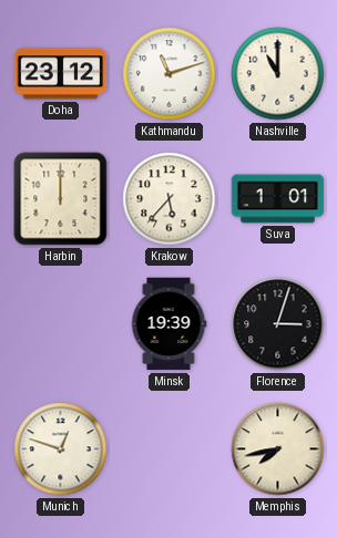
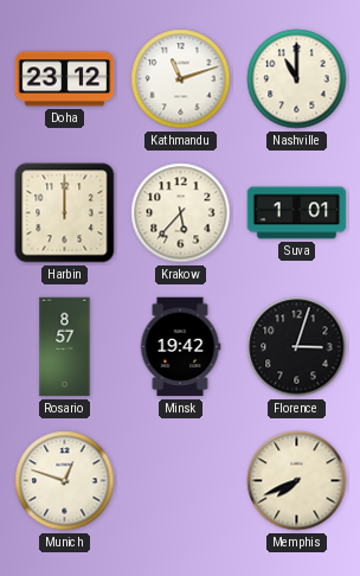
Rosario: none -> 8:57
Minsk: 19:39 -> 19:42
Memphis: 7:43 -> 7:41
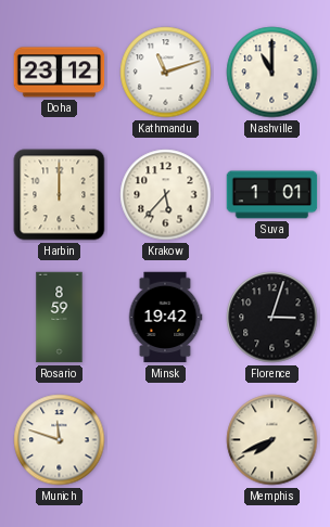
Rosario: 8:57 -> 8:59
Munich: 12:48 -> 11:48
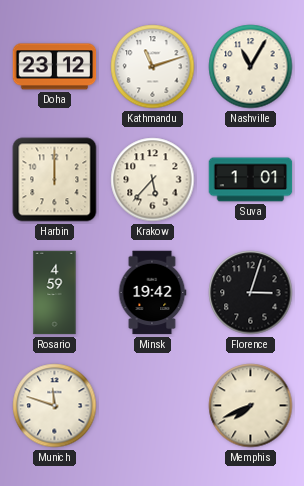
Nashville: 11:00 -> 11:05
Rosario: 8:59 -> 4:59
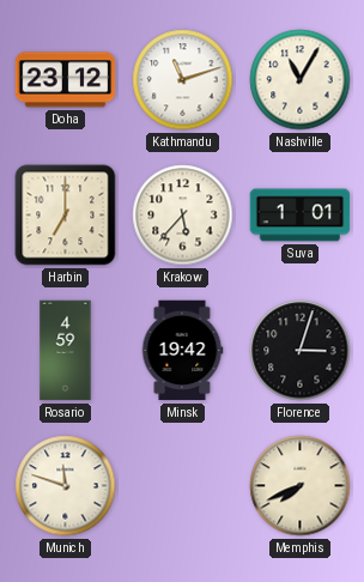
Harbin: 12:00 -> 7:00
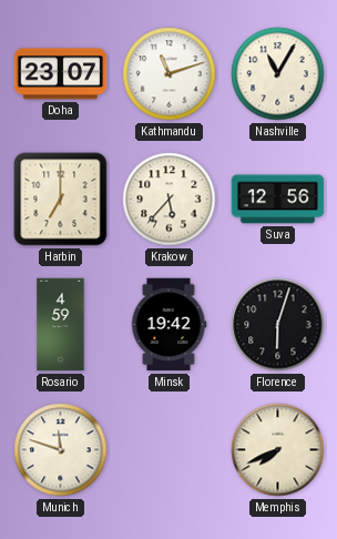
Doha: 23:12 -> 23:07
Suva: 1:01 -> 12:56
Florence: 3:03 -> 6:03
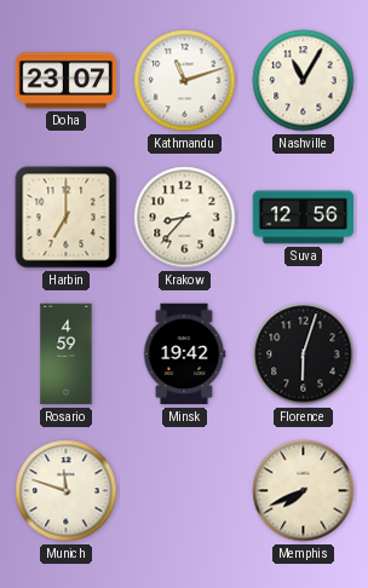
Krakow: 5:37 -> 8:37
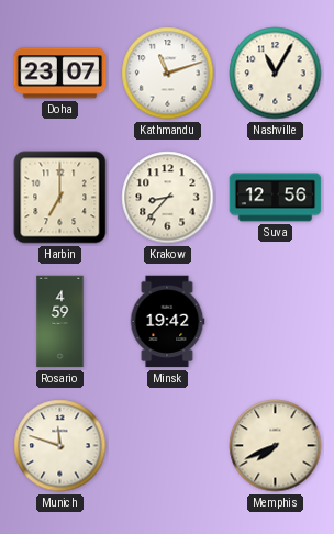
Florence: 6:03 -> none
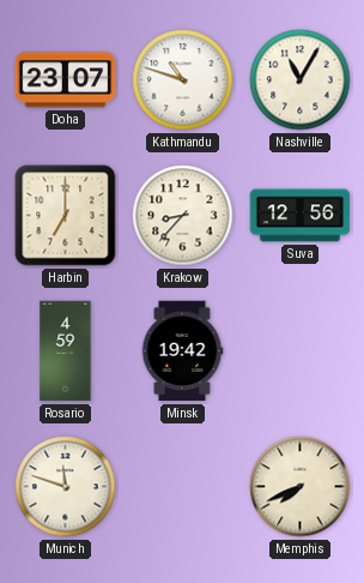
Kathmandu: 11:12 -> 10:48
